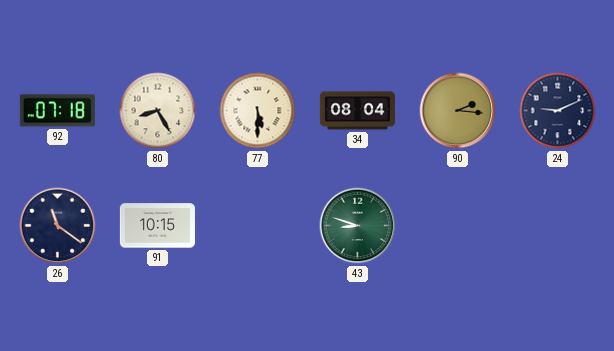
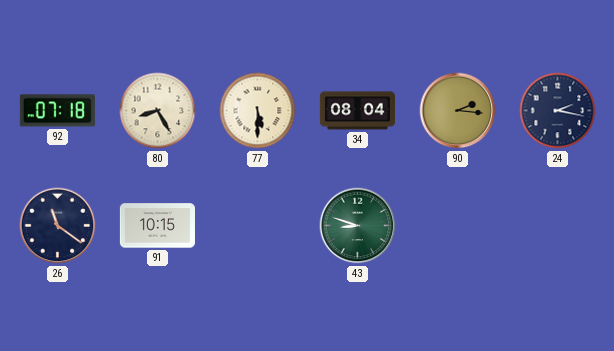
24: 9:11 -> 2:17
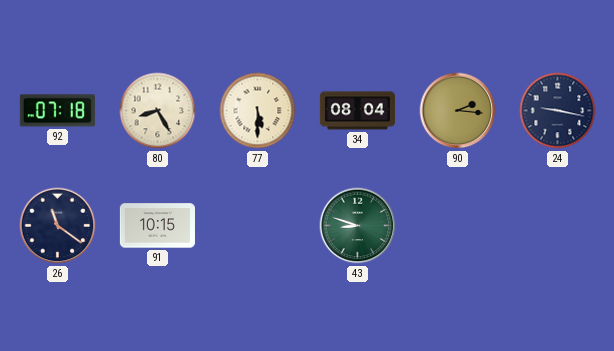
24: 2:17 -> 9:17
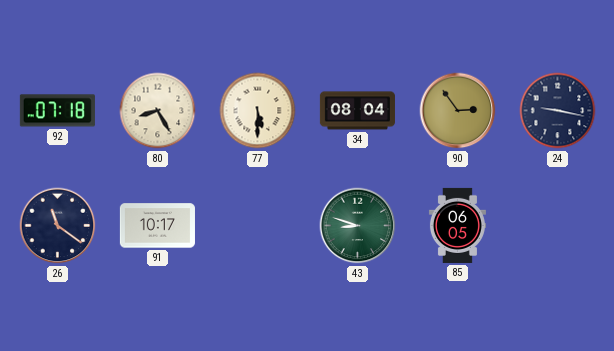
90: 2:16 -> 2:54
91: 10:15 -> 10:17
85: none -> 06:05
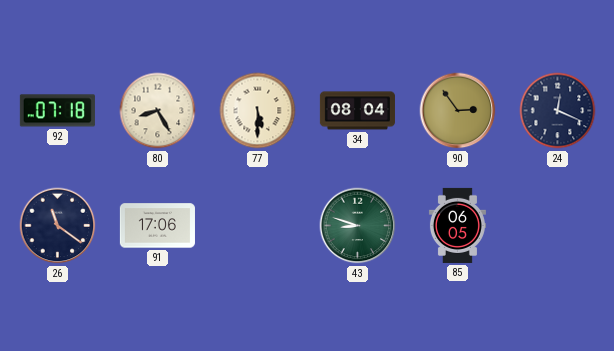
24: 9:17 -> 12:19
91: 10:17 -> 17:06
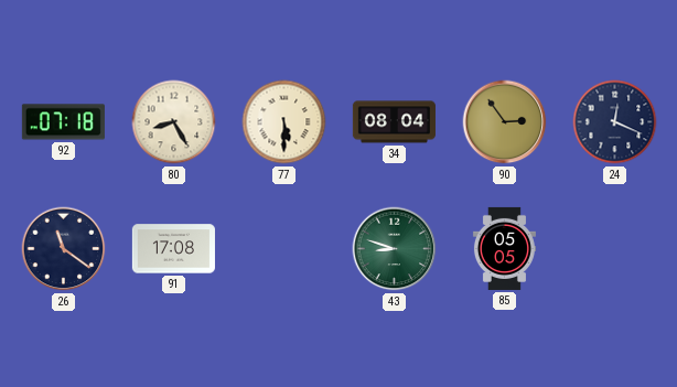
91: 17:06 -> 17:08
85: 06:05 -> 05:05
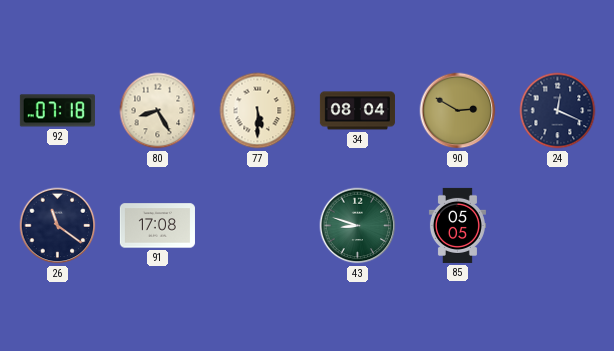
90: 2:54 -> 2:50
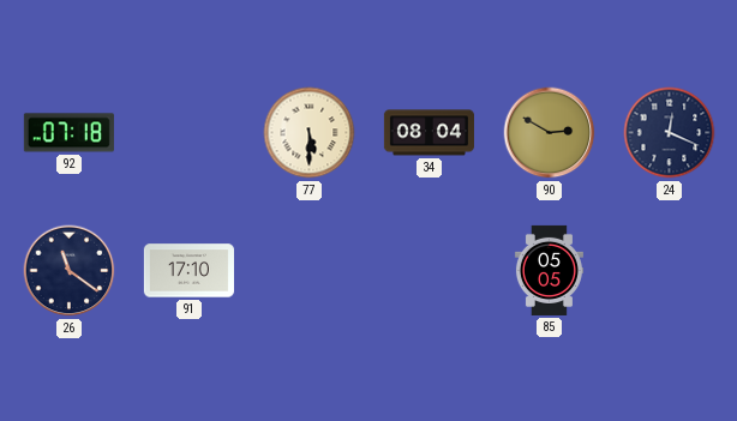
80: 8:25 -> none
91: 17:08 -> 17:10
43: 8:48 -> none
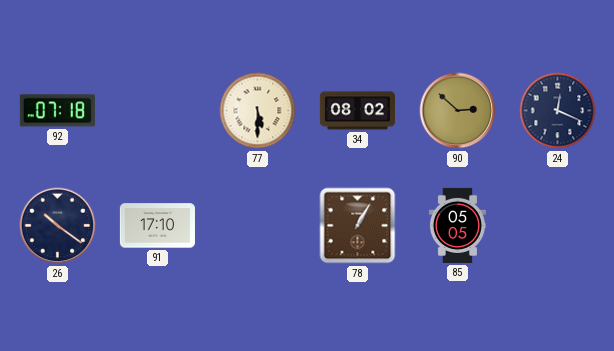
34: 08:04 -> 08:02
90: 2:50 -> 2:52
26: 11:21 -> 10:21
78: none -> 1:05
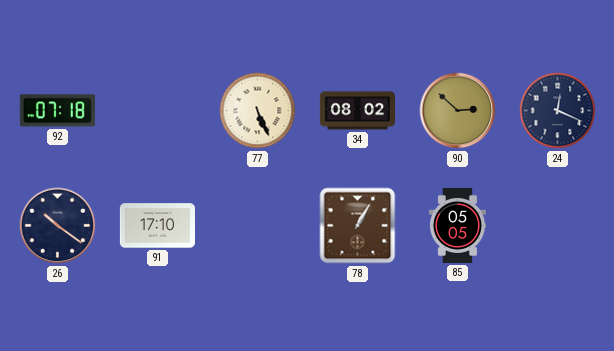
77: 5:30 -> 5:26
